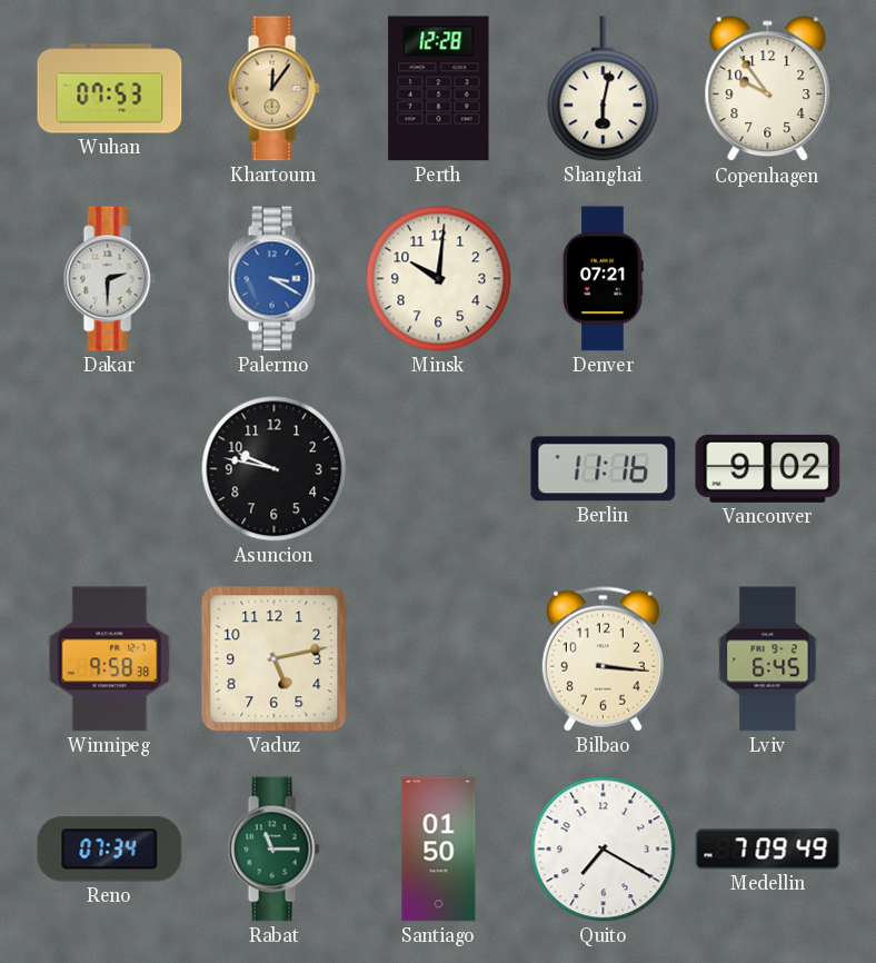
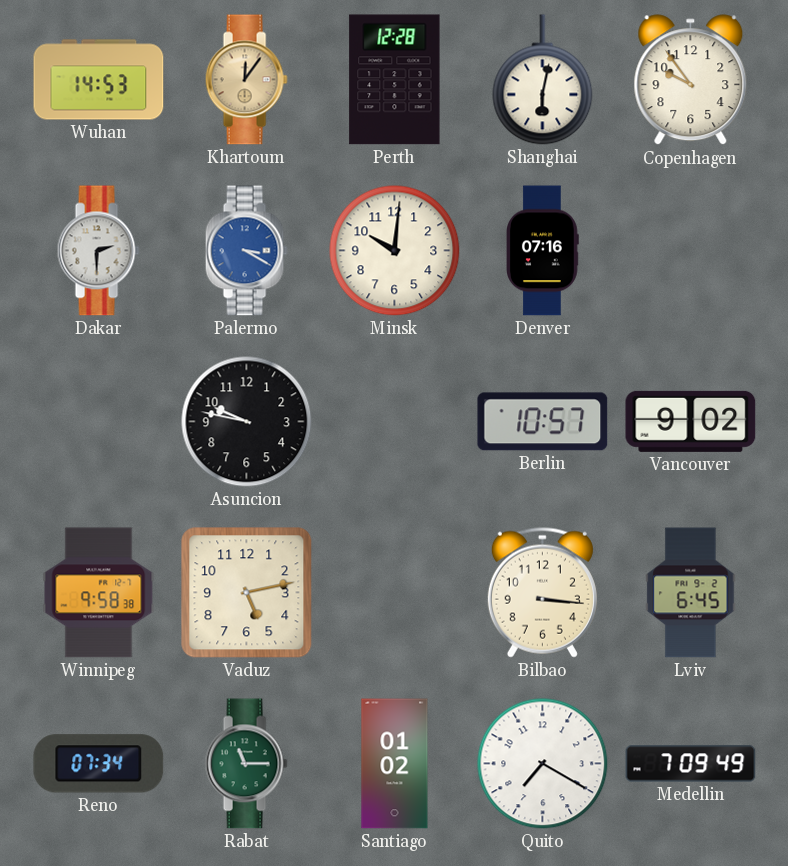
Wuhan: 07:53 -> 14:53
Denver: 07:21 -> 07:16
Berlin: 11:16 -> 10:57
Santiago: 01:50 -> 01:02
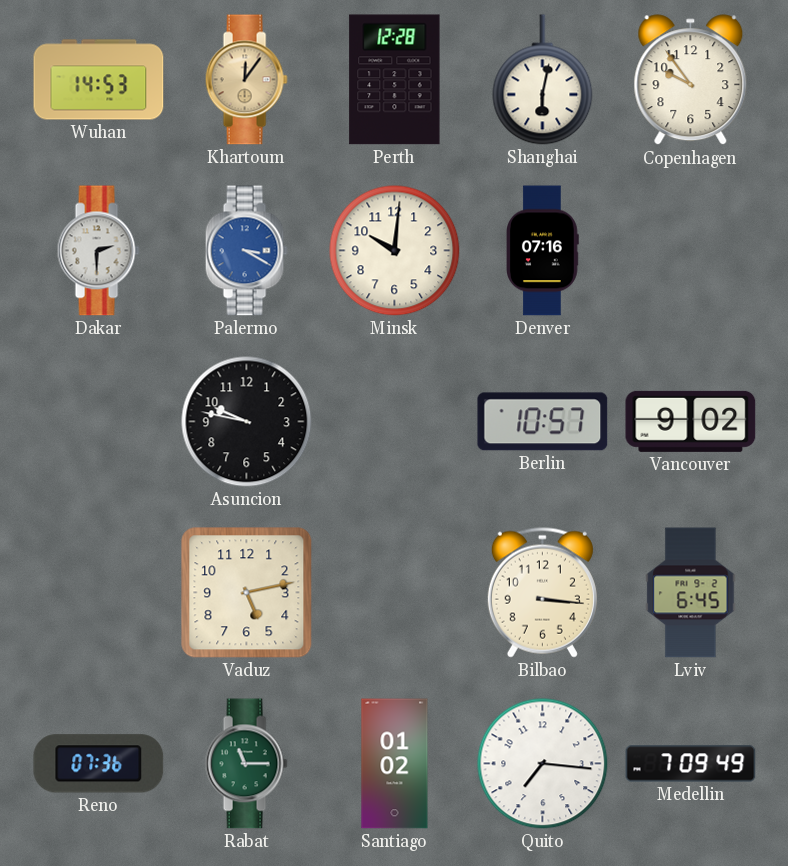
Winnipeg: 9:58 -> none
Reno: 07:34 -> 07:36
Quito: 7:20 -> 7:16
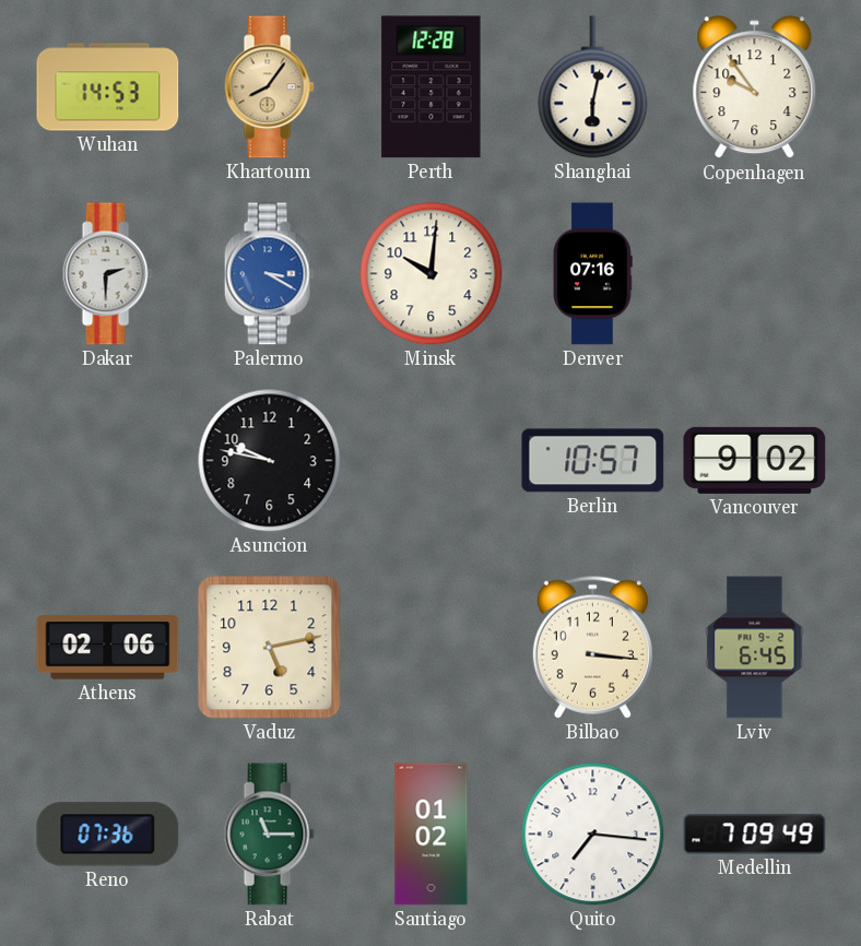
Khartoum: 12:06 -> 8:06
Athens: none -> 02:06
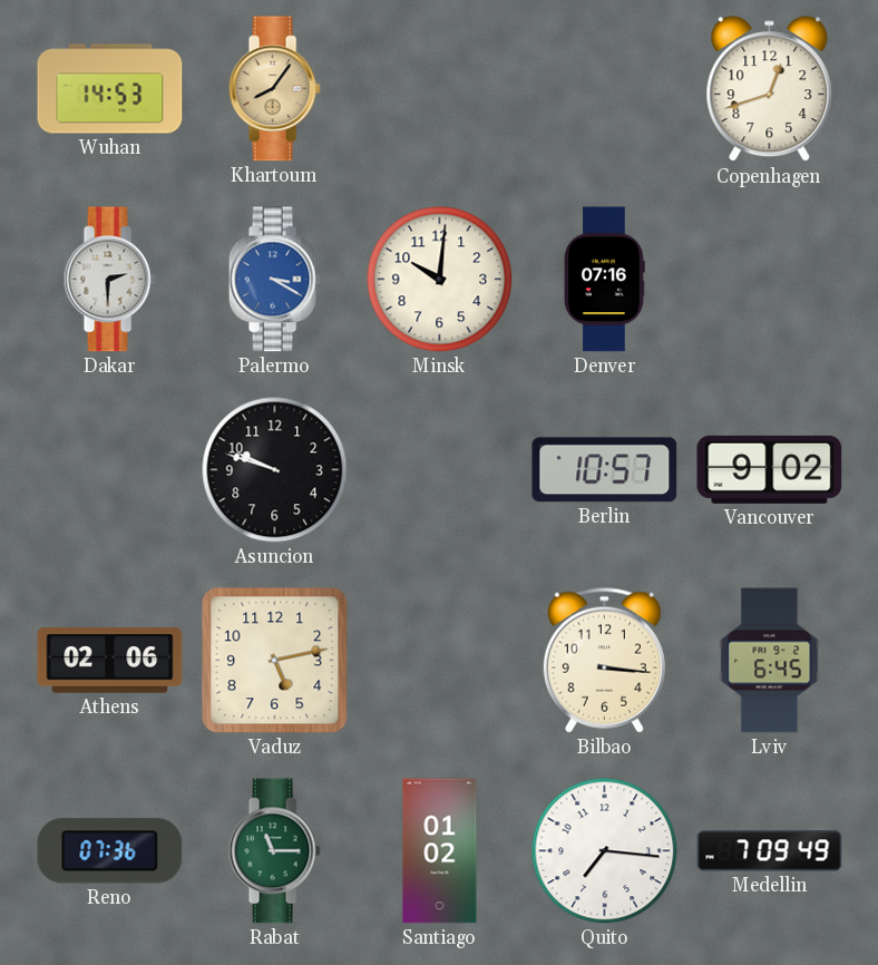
Perth: 12:28 -> none
Shanghai: 6:02 -> none
Copenhagen: 9:54 -> 12:42
Asuncion: 9:47 -> 9:48
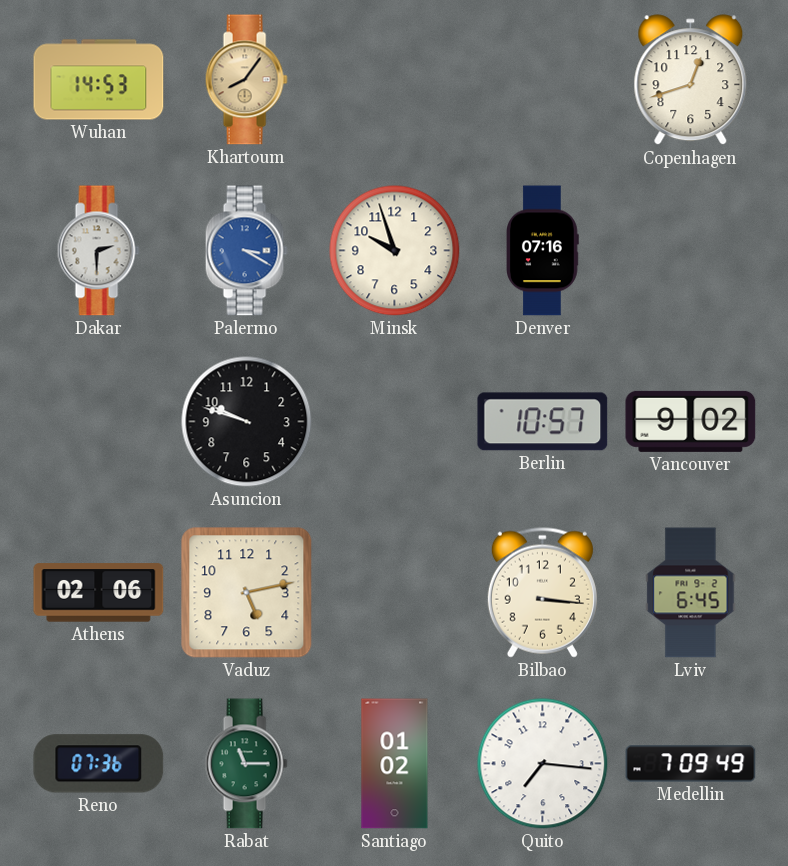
Minsk: 10:01 -> 9:57
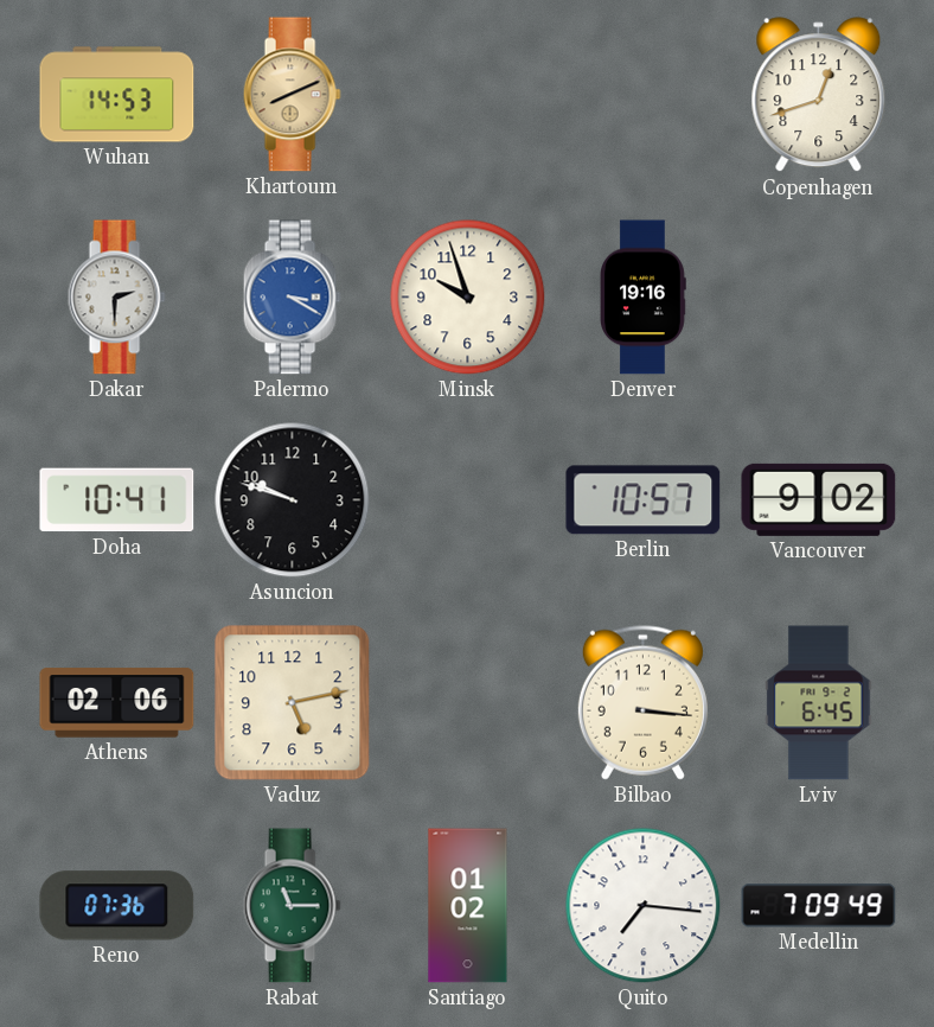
Khartoum: 8:06 -> 8:11
Denver: 07:16 -> 19:16
Doha: none -> 10:41
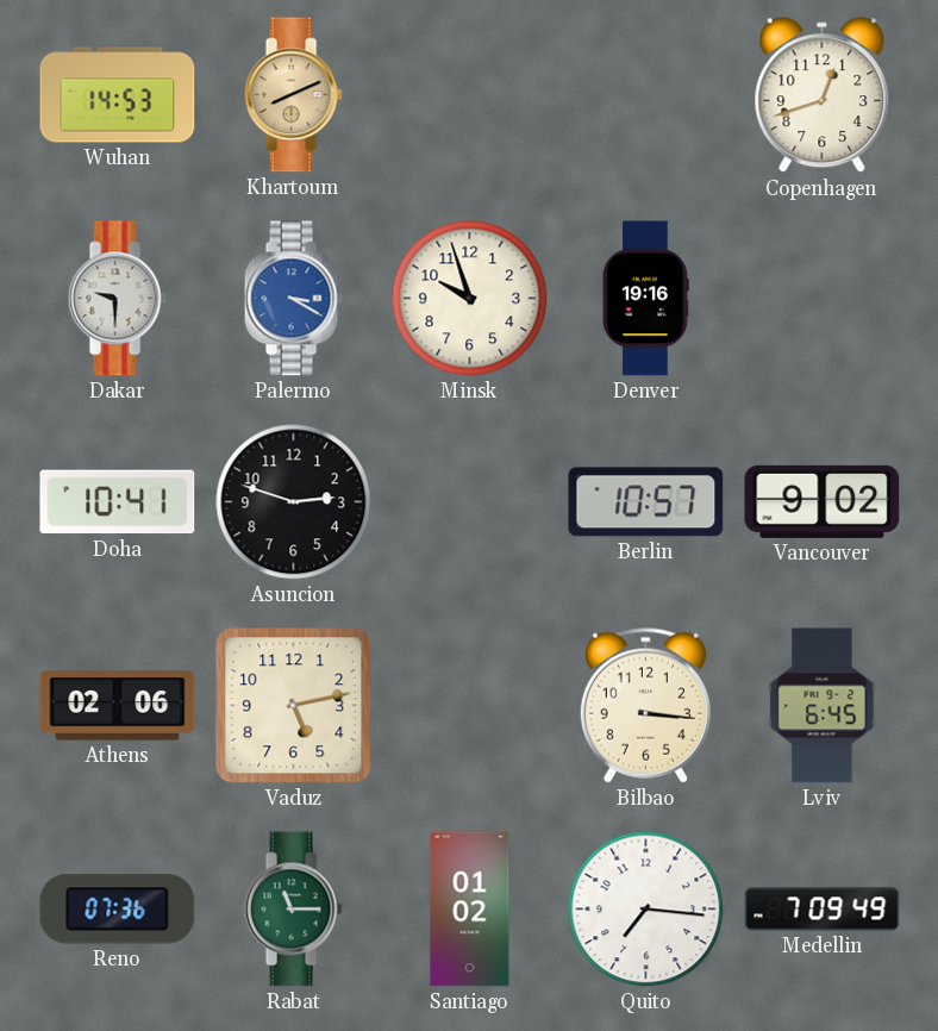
Dakar: 2:30 -> 9:30
Asuncion: 9:48 -> 2:48
